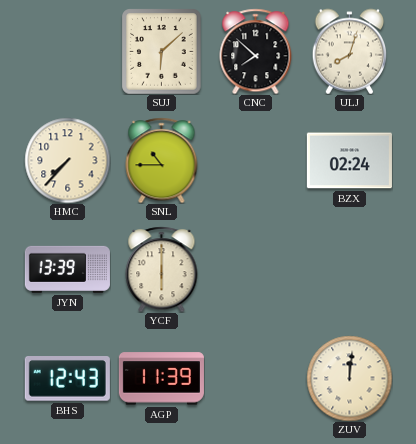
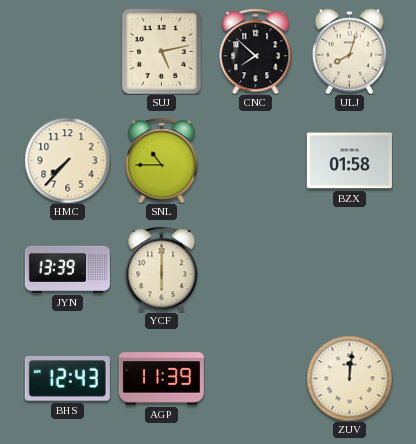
SUJ: 6:08 -> 5:13
BZX: 02:24 -> 01:58
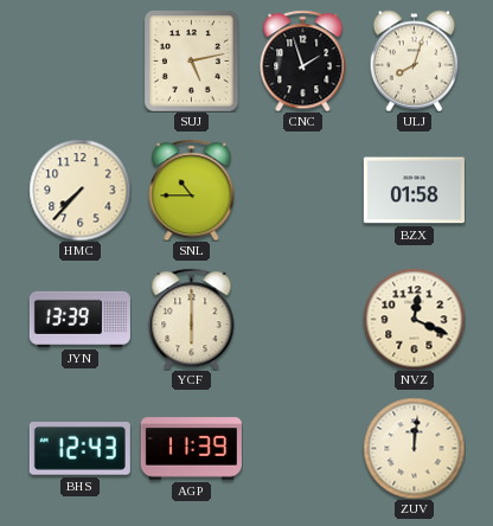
CNC: 7:52 -> 1:57
NVZ: none -> 12:19
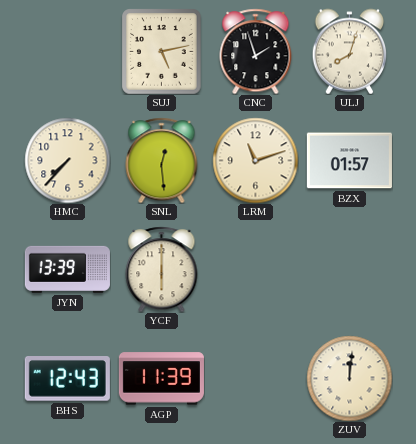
SNL: 10:45 -> 12:29
LRM: none -> 11:12
BZX: 01:58 -> 01:57
NVZ: 12:19 -> none
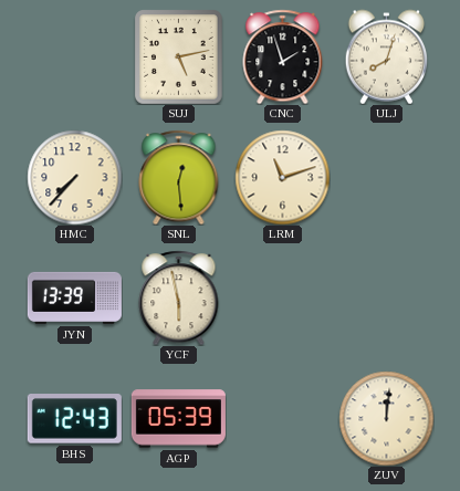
BZX: 01:57 -> none
YCF: 6:00 -> 5:58
AGP: 11:39 -> 05:39
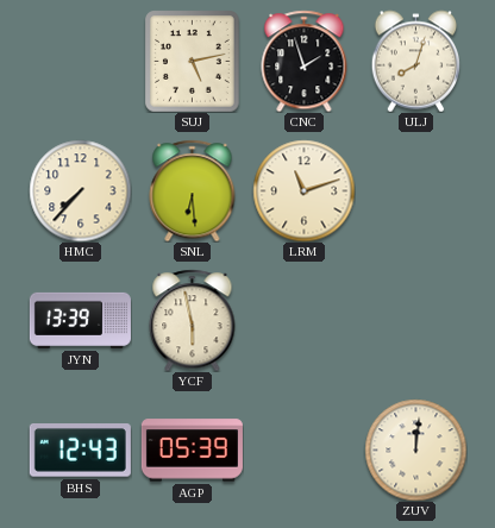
SNL: 12:29 -> 6:29
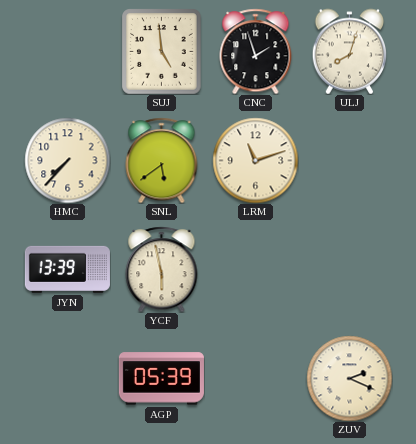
SUJ: 5:13 -> 4:59
SNL: 6:29 -> 5:39
BHS: 12:43 -> none
ZUV: 12:01 -> 2:19
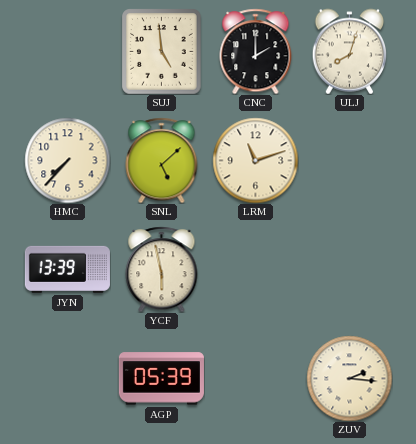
CNC: 1:57 -> 2:00
SNL: 5:39 -> 5:08
ZUV: 2:19 -> 2:16
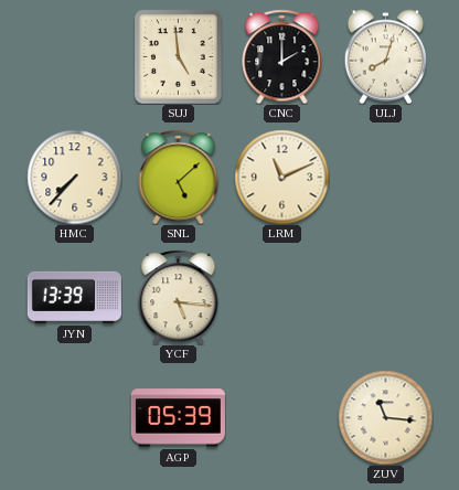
LRM: 11:12 -> 11:11
YCF: 5:58 -> 5:16
ZUV: 2:16 -> 11:16
